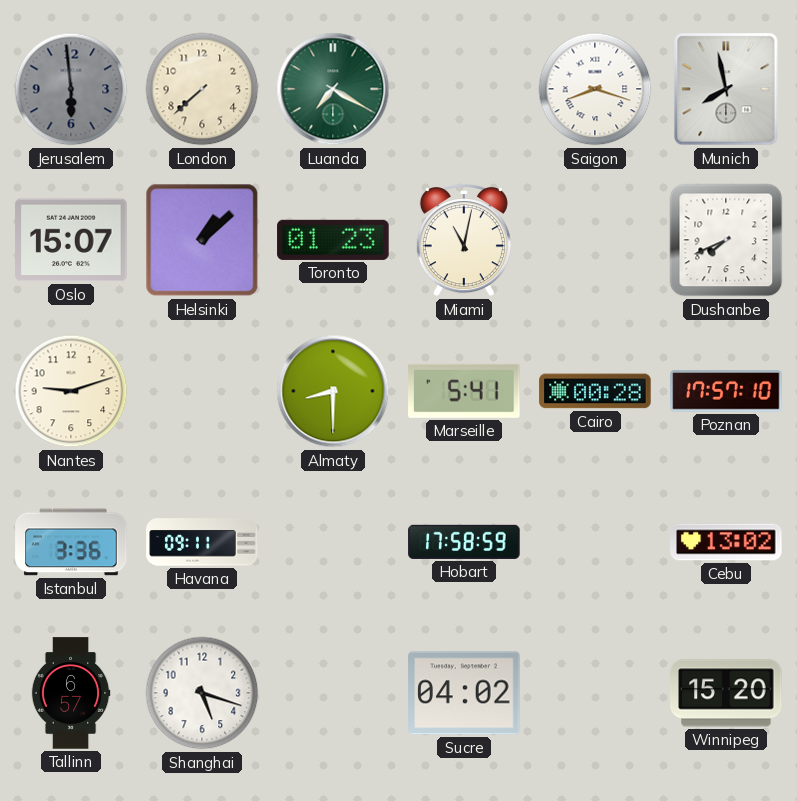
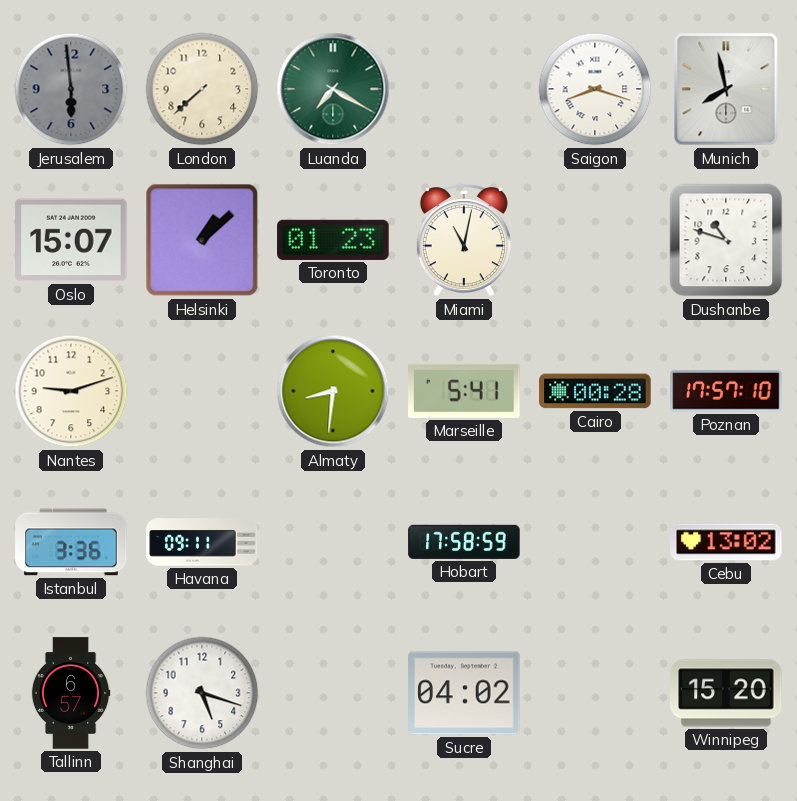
Dushanbe: 7:41 -> 10:48
Almaty: 8:30 -> 8:31
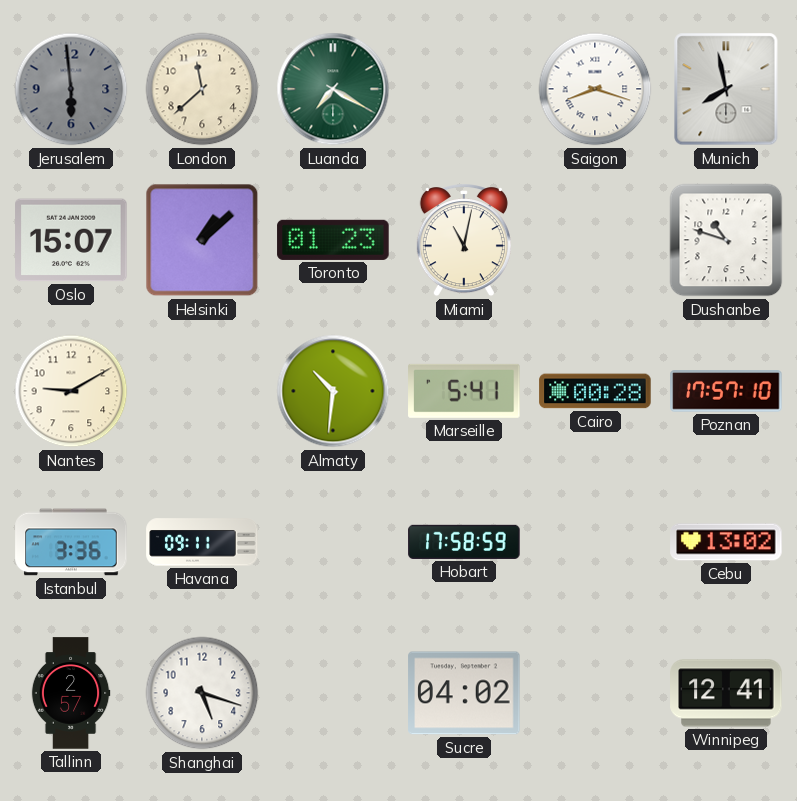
London: 7:38 -> 11:38
Nantes: 9:12 -> 9:10
Almaty: 8:31 -> 10:31
Tallinn: 6:57 -> 2:57
Winnipeg: 15:20 -> 12:41
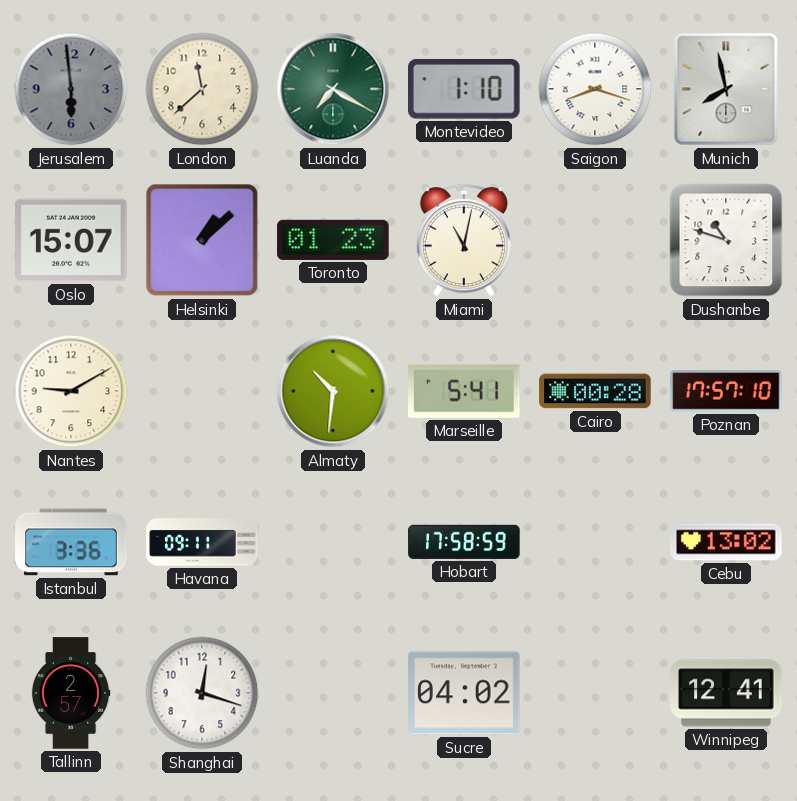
Montevideo: none -> 1:10
Shanghai: 5:18 -> 12:18
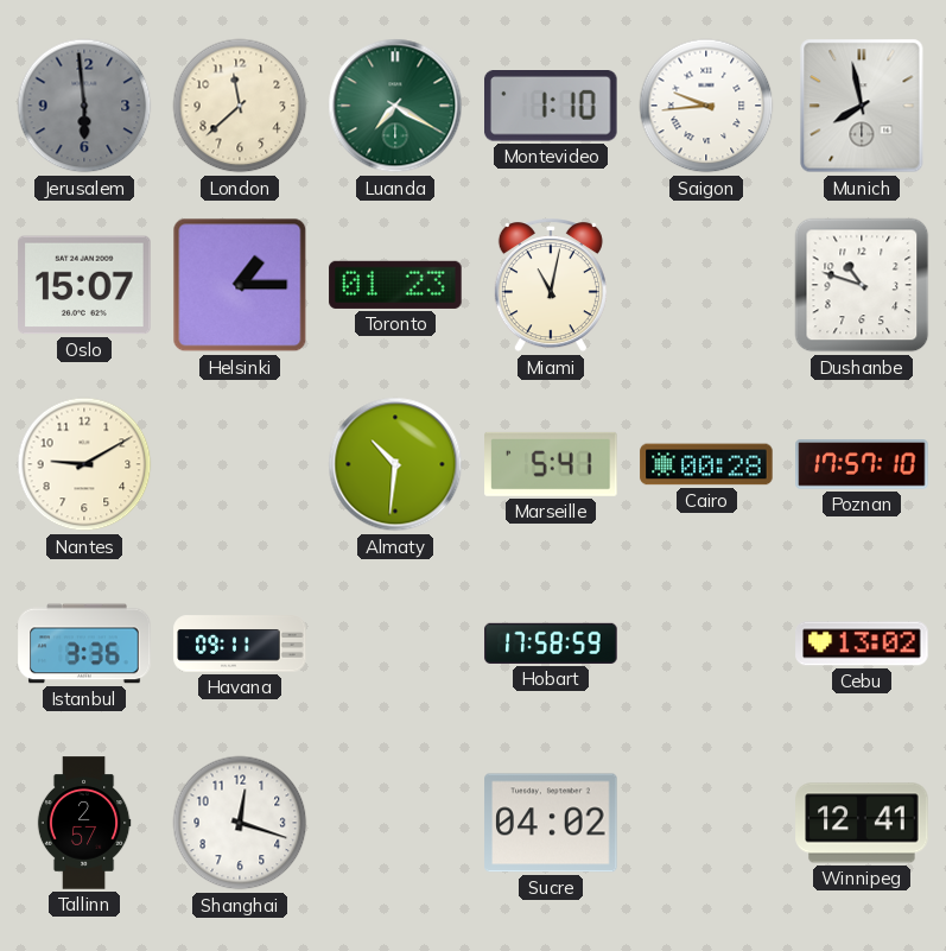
Saigon: 8:18 -> 9:44
Helsinki: 1:08 -> 1:15
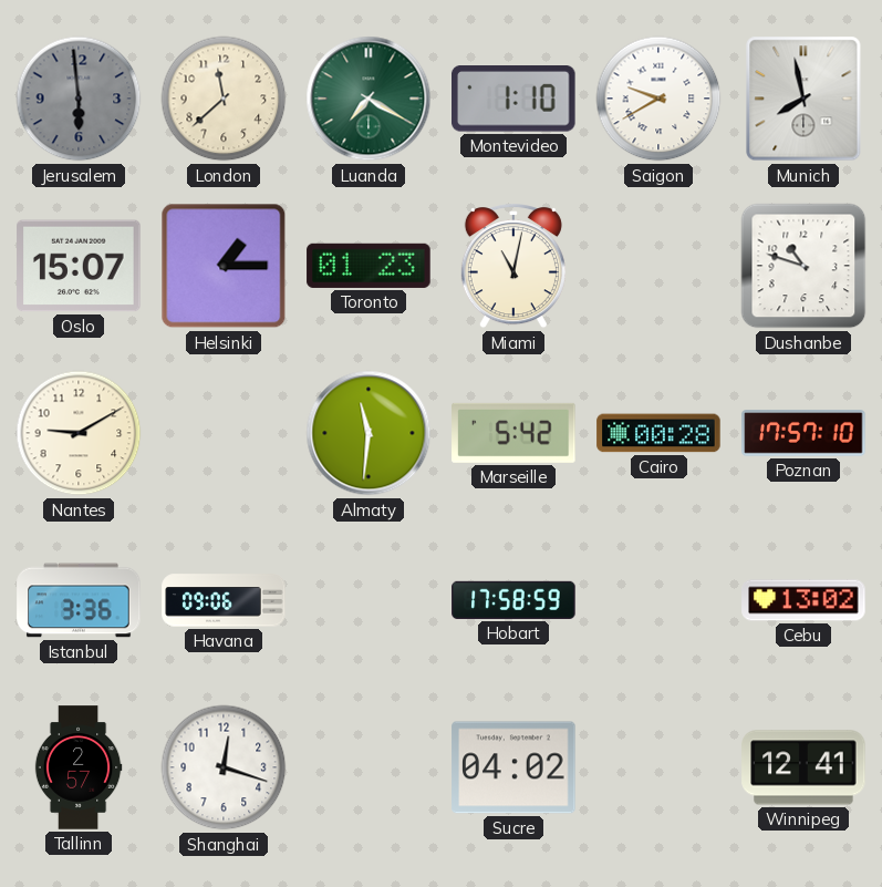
Saigon: 9:44 -> 9:40
Almaty: 10:31 -> 11:31
Marseille: 5:41 -> 5:42
Havana: 09:11 -> 09:06
